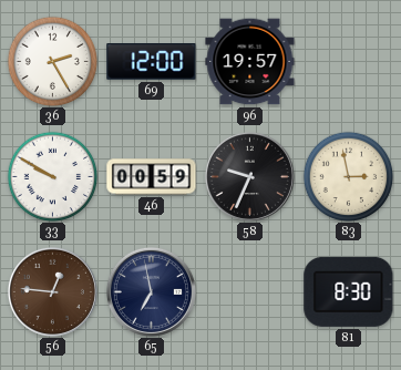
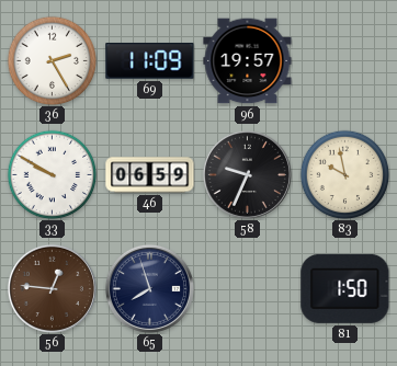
69: 12:00 -> 11:09
46: 00:59 -> 06:59
83: 2:58 -> 9:58
65: 6:58 -> 7:57
81: 8:30 -> 1:50
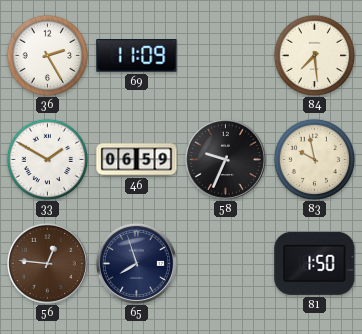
96: 19:57 -> none
84: none -> 7:29
33: 9:50 -> 1:50
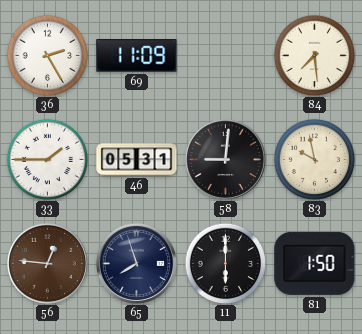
33: 1:50 -> 1:45
46: 06:59 -> 05:31
58: 9:34 -> 9:01
11: none -> 6:00
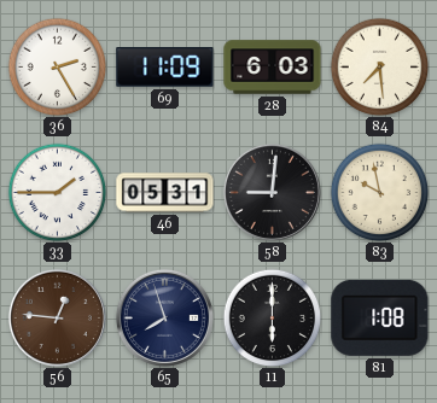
28: none -> 6:03
81: 1:50 -> 1:08
